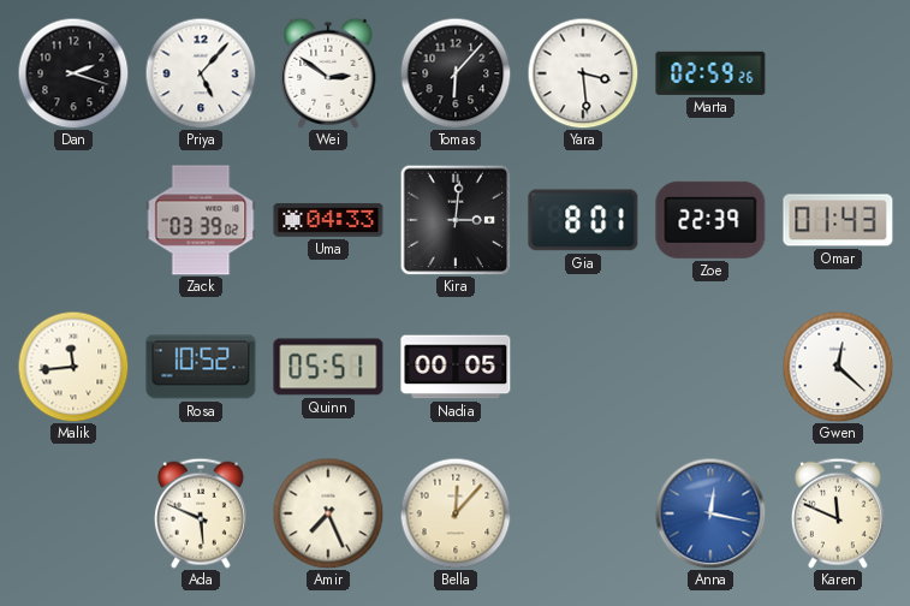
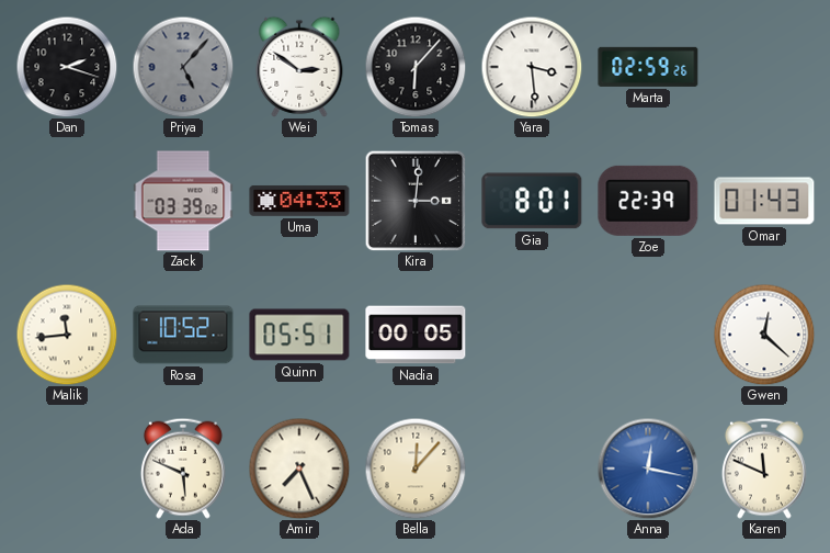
Priya dial: white -> grey
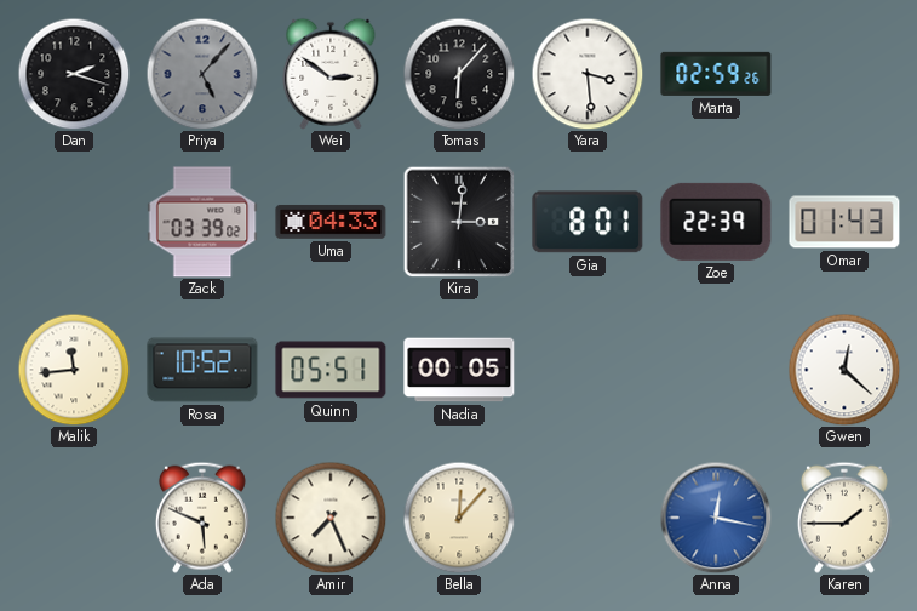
Karen: 11:49 -> 1:45
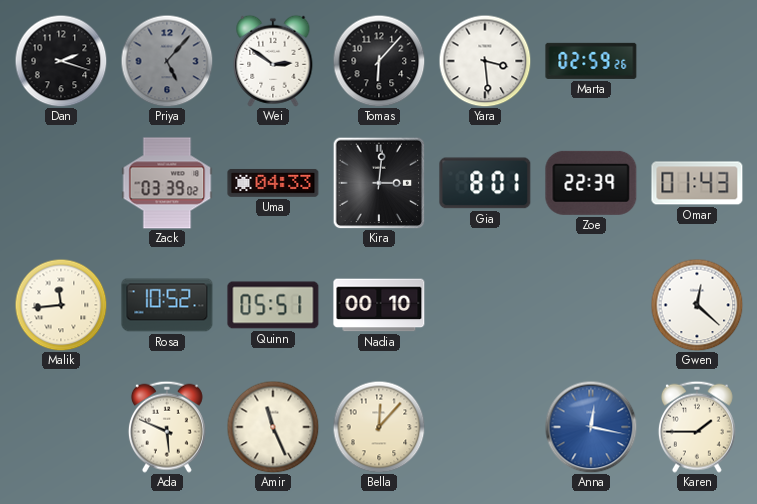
Nadia: 00:05 -> 00:10
Amir: 7:26 -> 11:26
